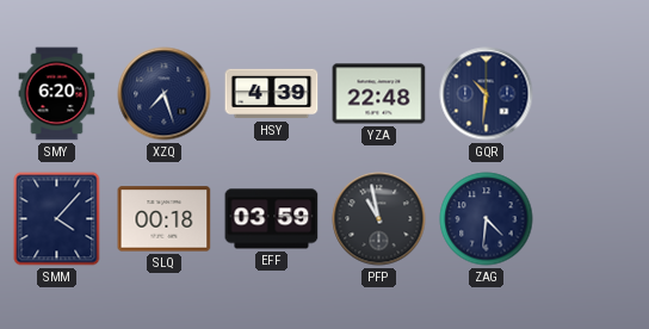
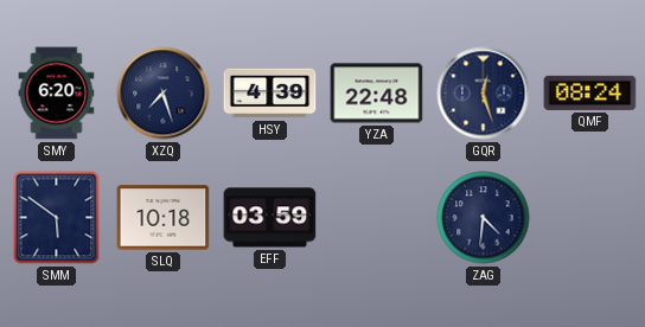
GQR: 10:31 -> 12:27
QMF: none -> 08:24
SMM: 4:07 -> 5:51
SLQ: 00:18 -> 10:18
PFP: 10:58 -> none
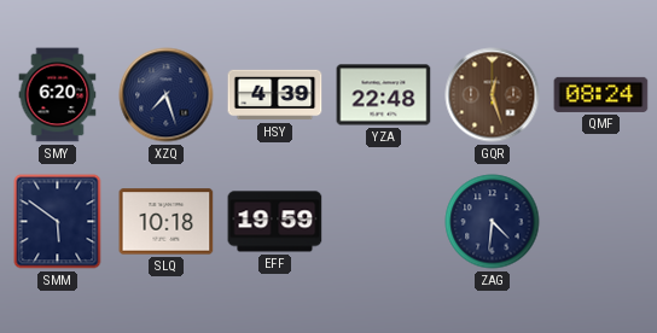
GQR dial: navy -> brown
EFF: 03:59 -> 19:59
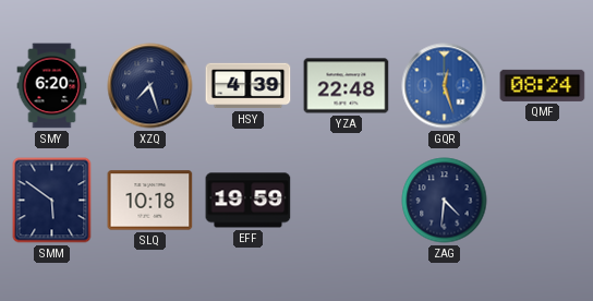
GQR dial: brown -> blue
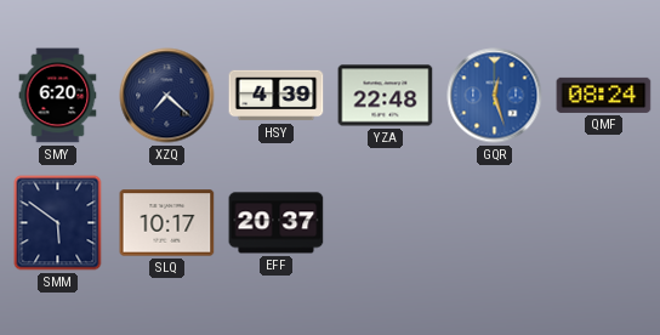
XZQ: 7:27 -> 7:22
SLQ: 10:18 -> 10:17
EFF: 19:59 -> 20:37
ZAG: 4:31 -> none
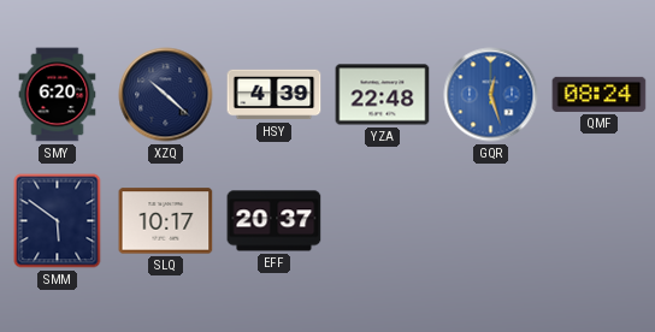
XZQ: 7:22 -> 10:22
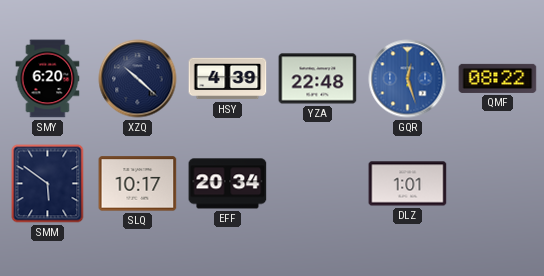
QMF: 08:24 -> 08:22
EFF: 20:37 -> 20:34
DLZ: none -> 1:01
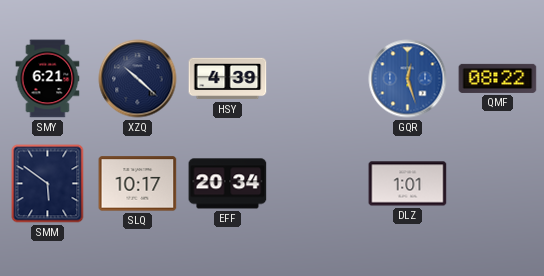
SMY: 6:20 -> 6:21
YZA: 22:48 -> none
